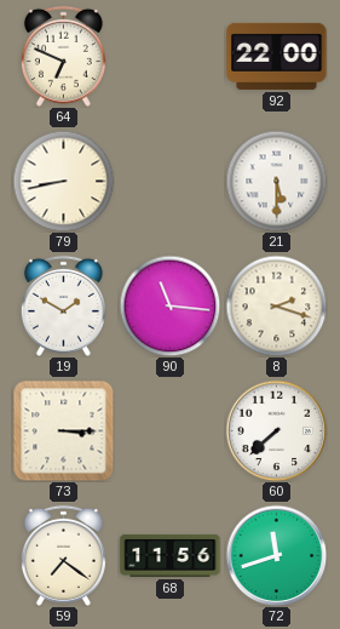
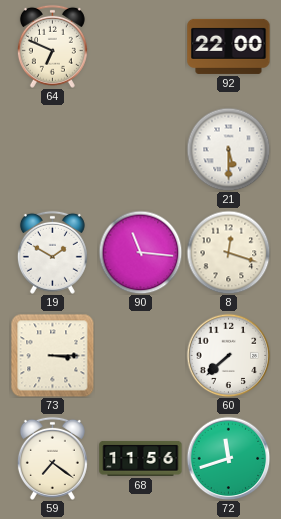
79: 8:43 -> none
8: 2:18 -> 12:18
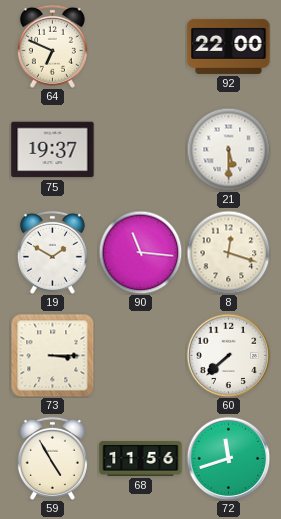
75: none -> 19:37
59: 7:21 -> 4:55
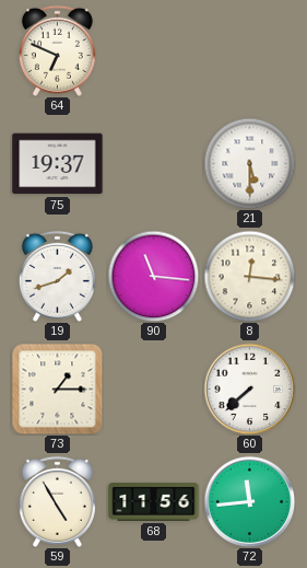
92: 22:00 -> none
19: 1:50 -> 1:42
8: 12:18 -> 12:16
73: 3:15 -> 1:15
72: 11:42 -> 11:44
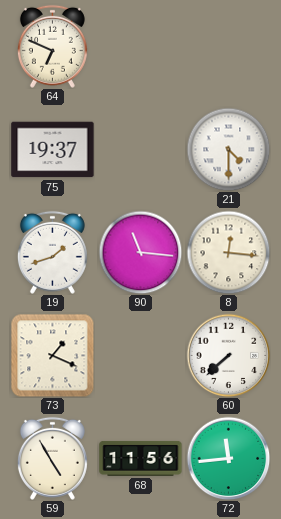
21: 5:30 -> 4:30
73: 1:15 -> 1:19
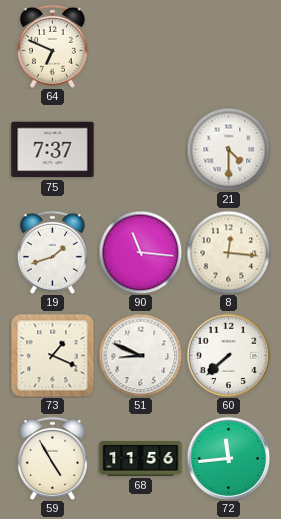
75: 19:37 -> 7:37
51: none -> 8:49
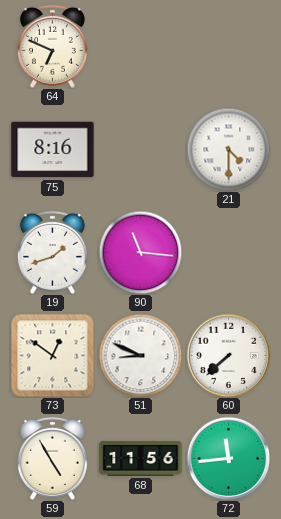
75: 7:37 -> 8:16
8: 12:16 -> none
73: 1:19 -> 12:51
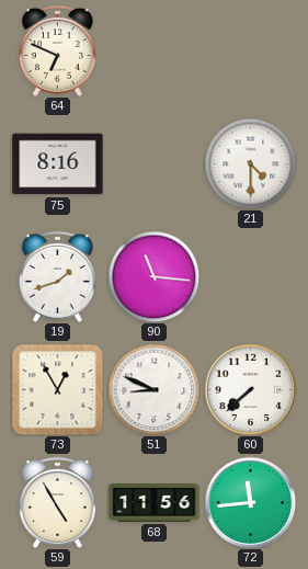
73: 12:51 -> 12:55
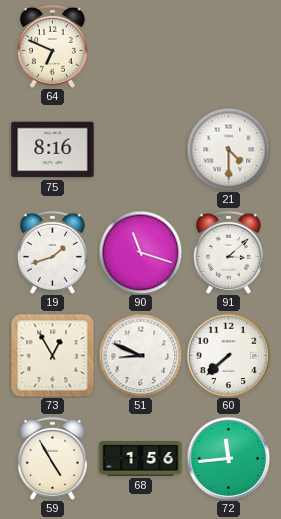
90: 11:16 -> 11:18
91: none -> 3:08
68: 11:56 -> 1:56
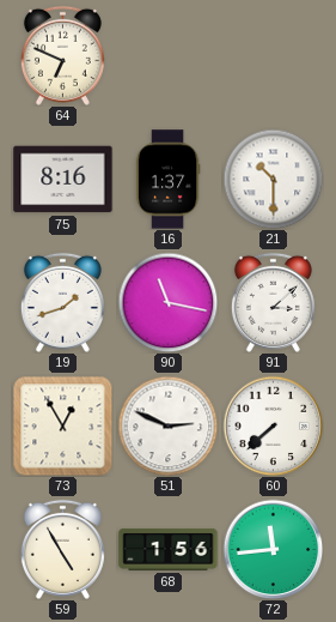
16: none -> 1:37
21: 4:30 -> 10:30
90: 11:18 -> 11:17
51: 8:49 -> 2:49
